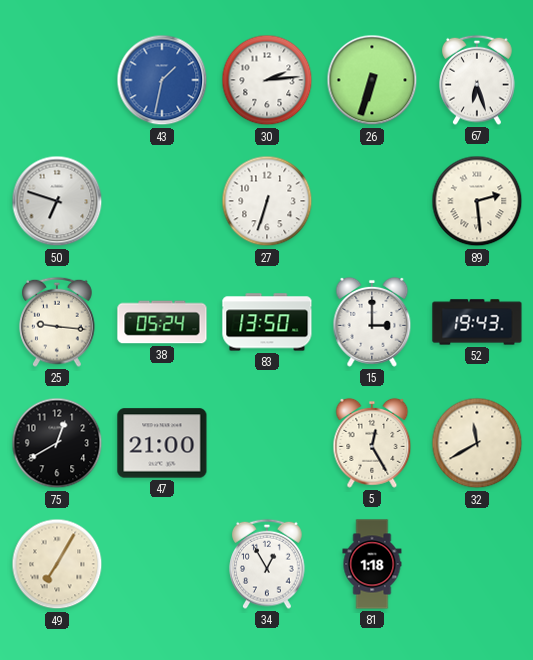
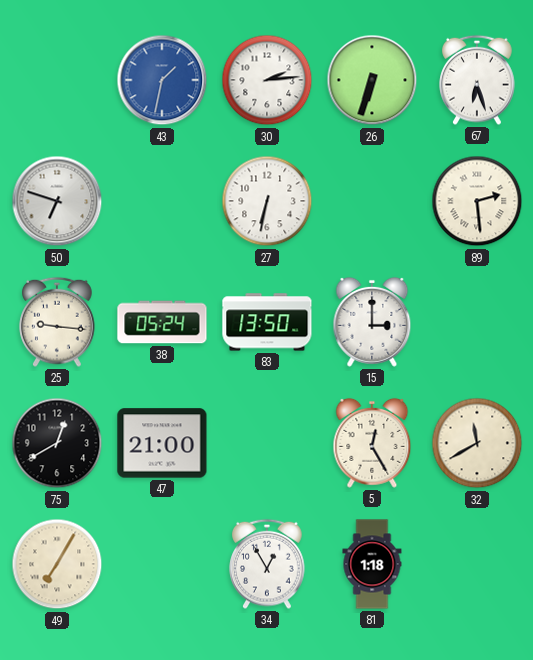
27: 6:33 -> 6:32
52: 19:43 -> none
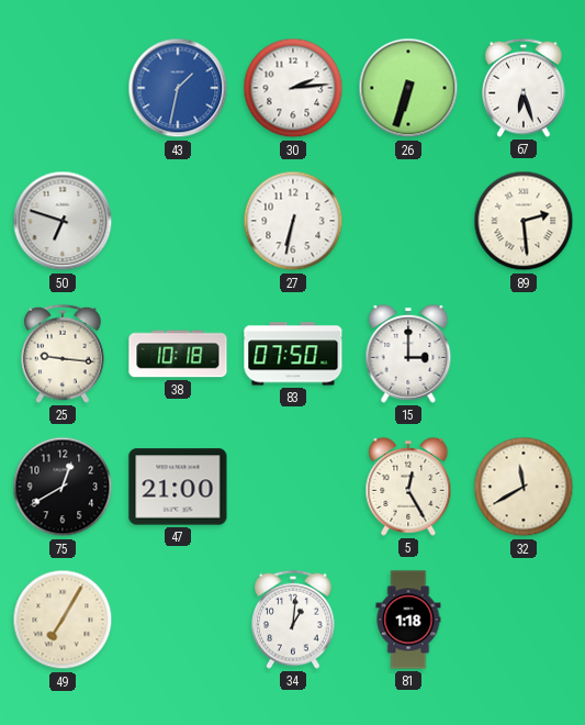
38: 05:24 -> 10:18
83: 13:50 -> 07:50
34: 12:55 -> 1:01
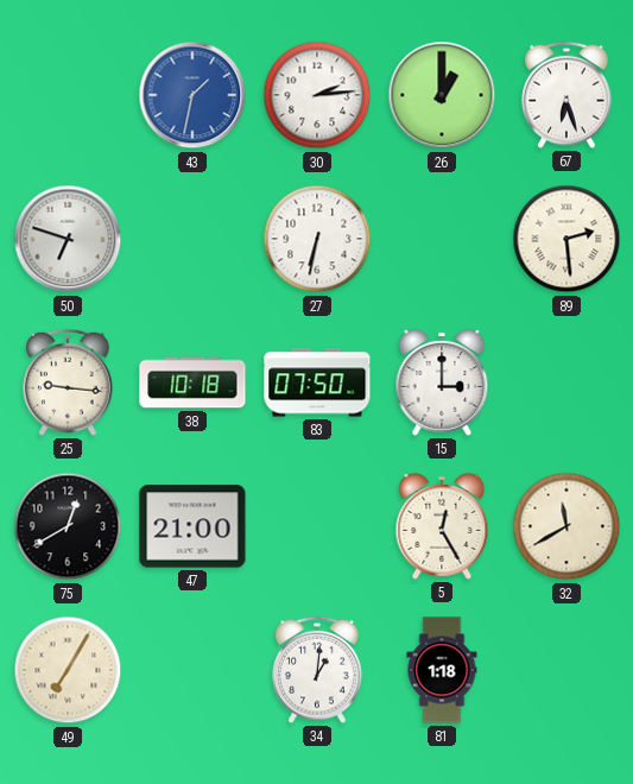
26: 6:33 -> 1:00
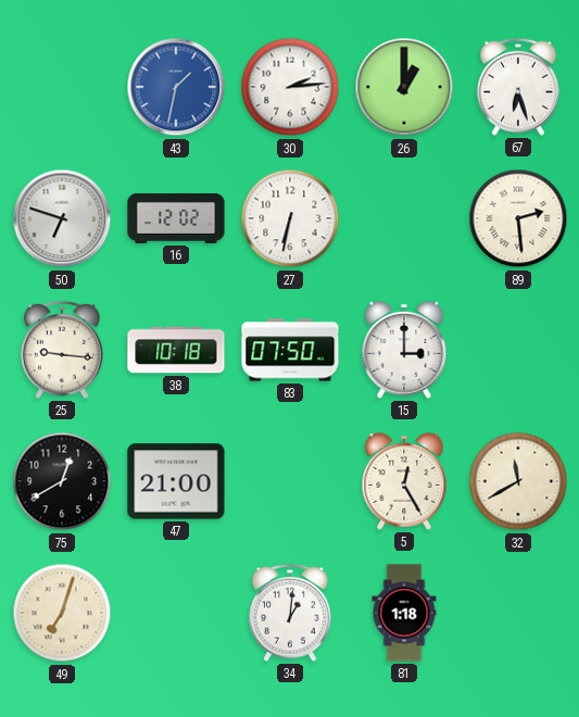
16: none -> 12:02
49: 7:05 -> 7:03
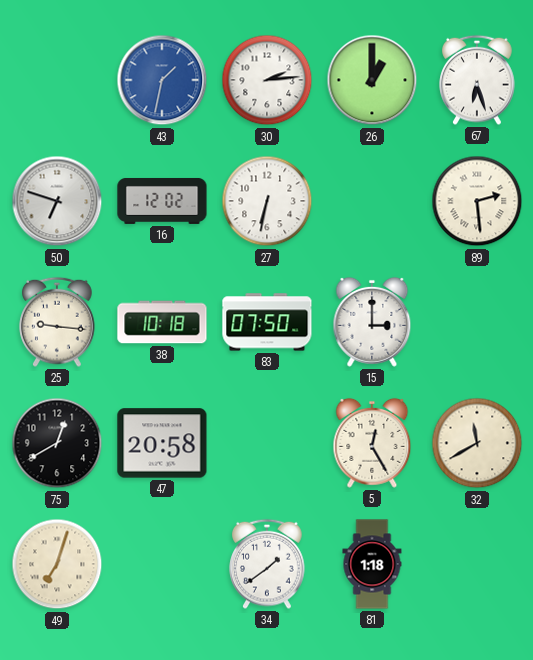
47: 21:00 -> 20:58
34: 1:01 -> 1:39
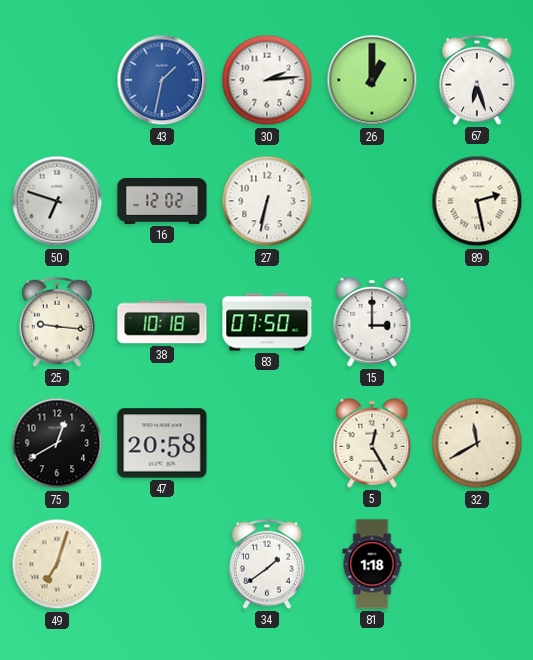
89: 2:29 -> 2:28
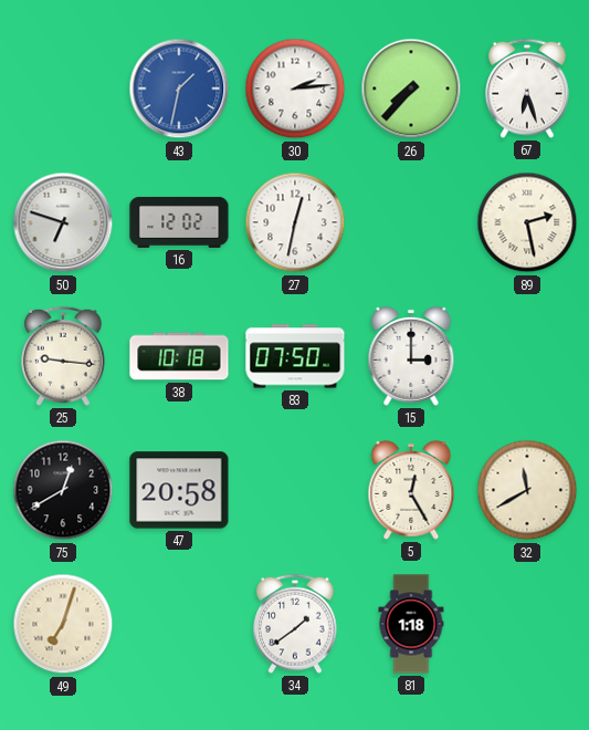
26: 1:00 -> 7:37
27: 6:32 -> 12:32
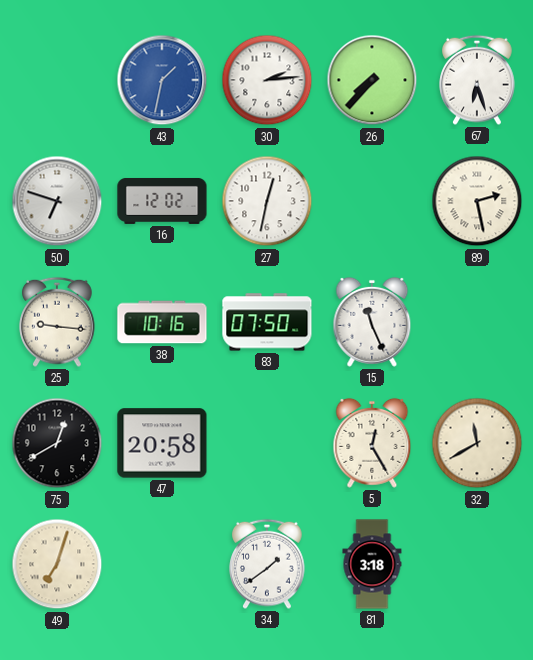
38: 10:18 -> 10:16
15: 3:00 -> 11:26
81: 1:18 -> 3:18
